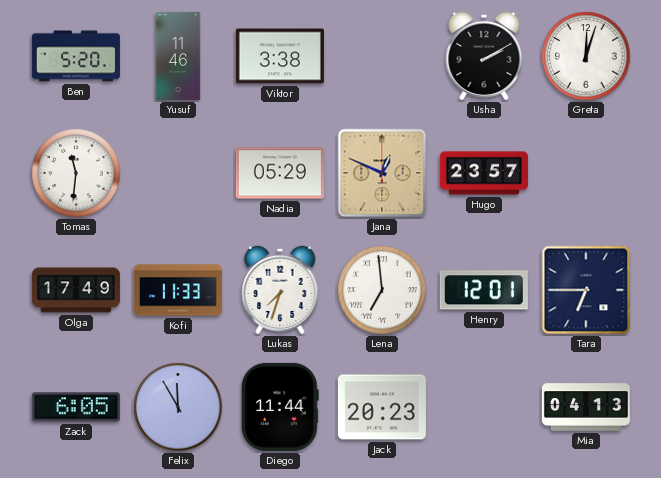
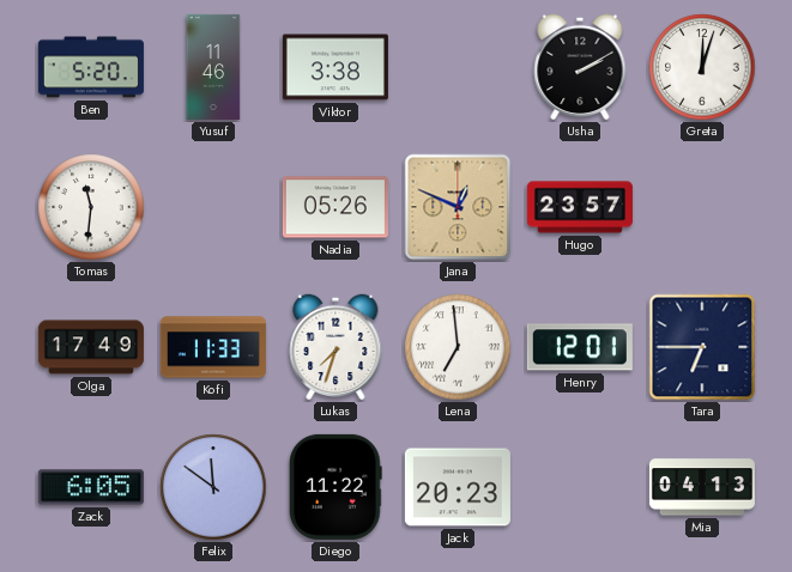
Nadia: 05:29 -> 05:26
Felix: 11:55 -> 11:51
Diego: 11:44 -> 11:22
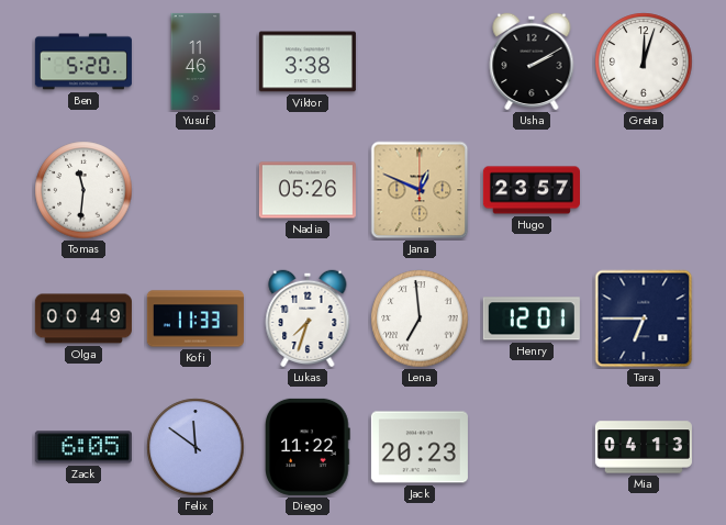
Olga: 17:49 -> 00:49
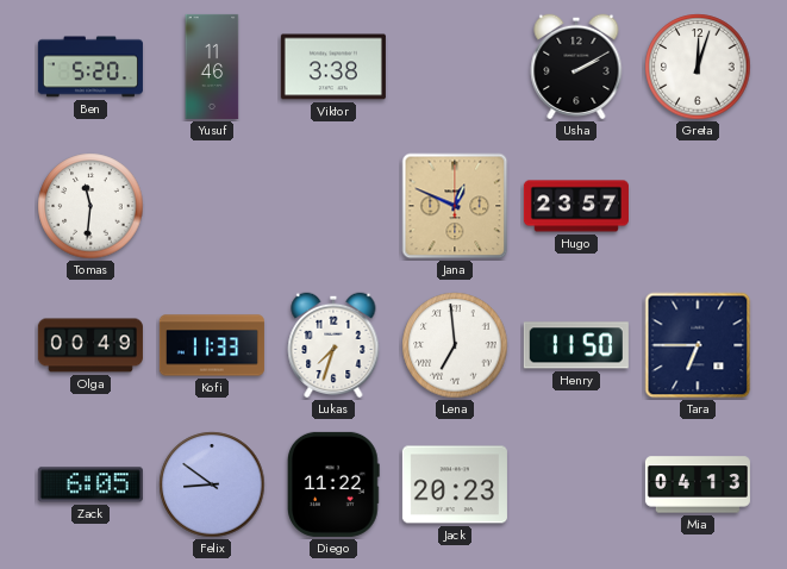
Nadia: 05:26 -> none
Henry: 12:01 -> 11:50
Felix: 11:51 -> 8:51
